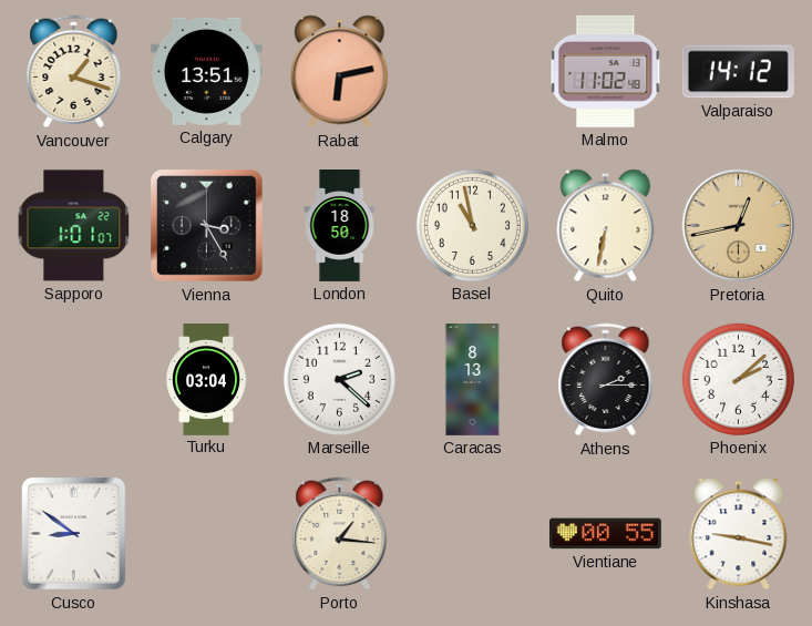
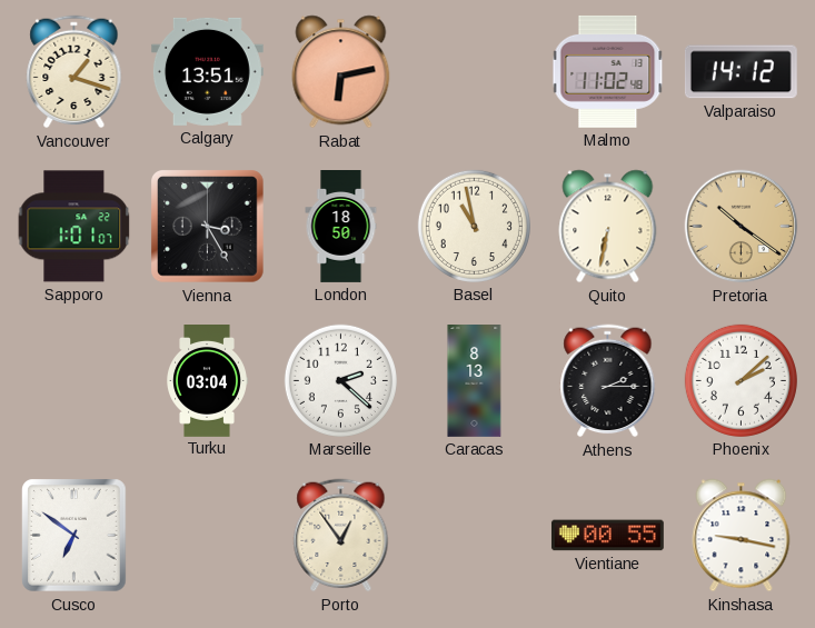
Pretoria: 12:43 -> 10:21
Cusco: 8:51 -> 6:51
Porto: 1:16 -> 12:54
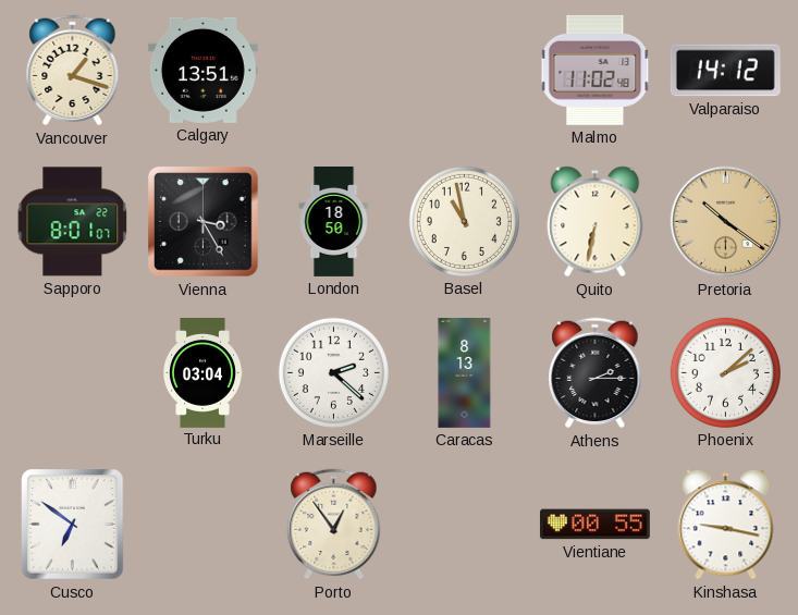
Rabat: 6:13 -> none
Sapporo: 1:01 -> 8:01
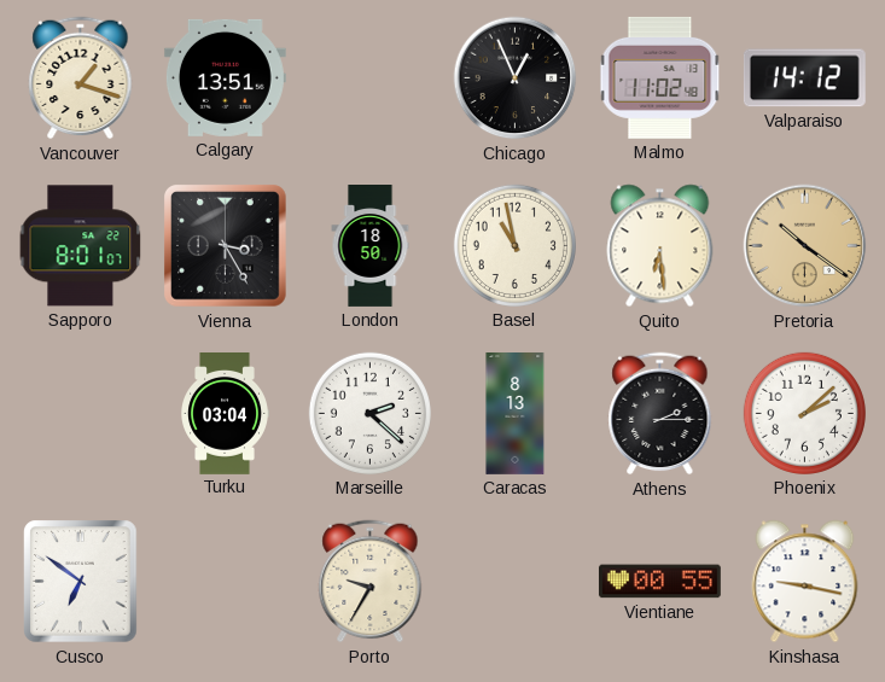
Chicago: none -> 12:56
Quito: 6:32 -> 6:29
Porto: 12:54 -> 9:35
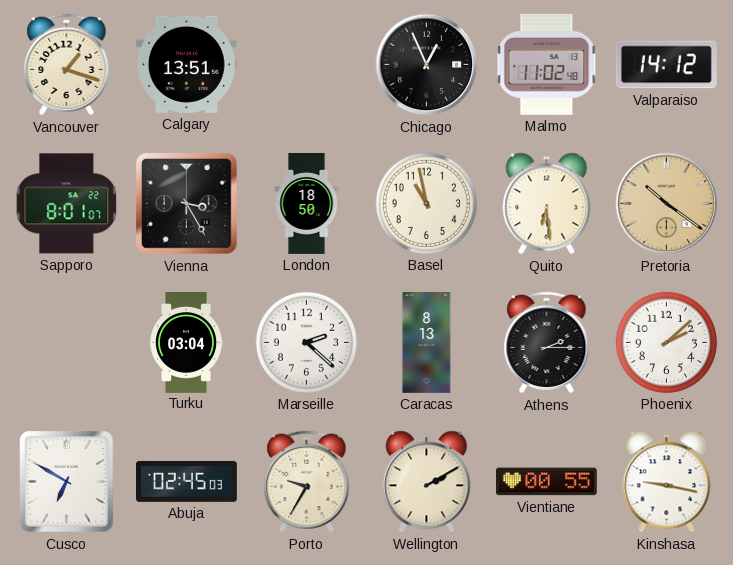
Cusco: 6:51 -> 6:50
Abuja: none -> 02:45
Wellington: none -> 2:10
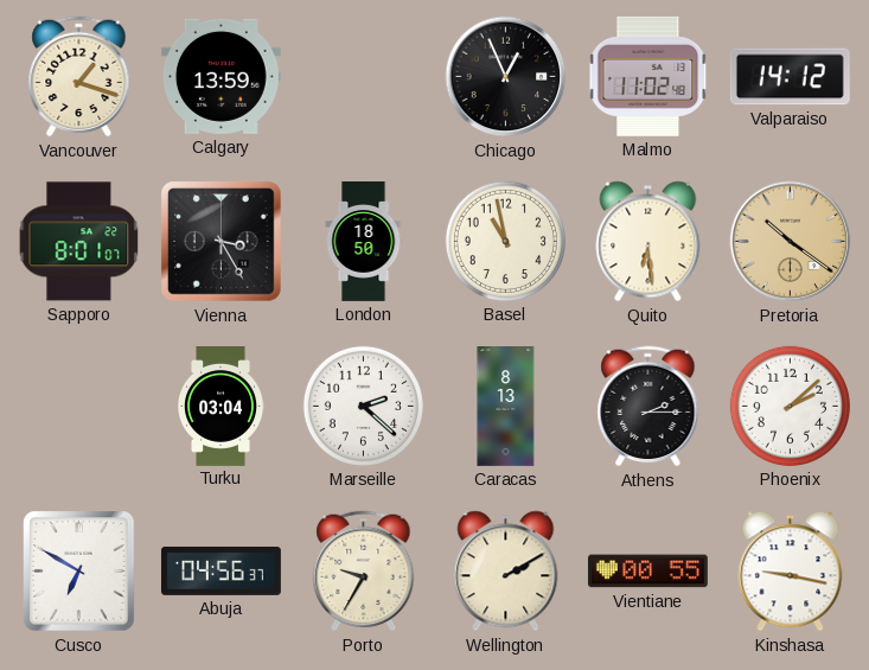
Calgary: 13:51 -> 13:59
Abuja: 02:45 -> 04:56
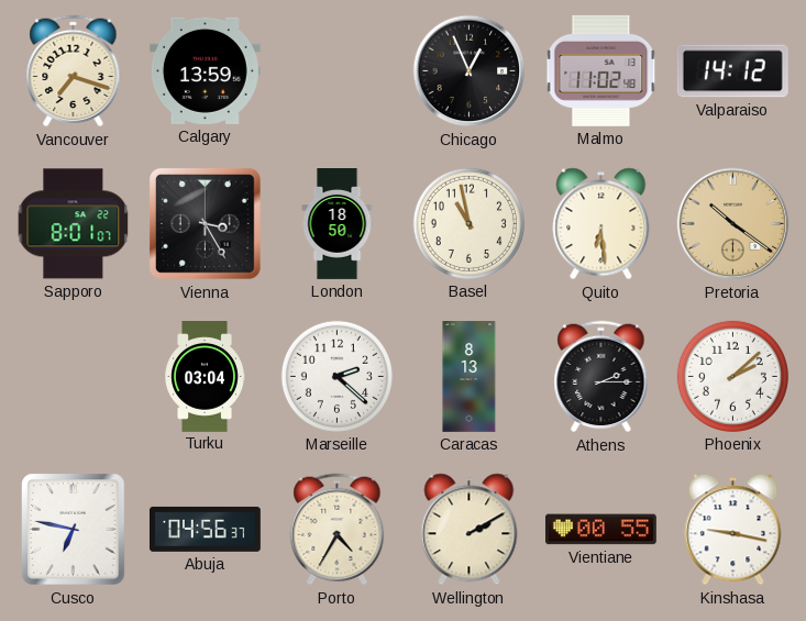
Vancouver: 1:18 -> 7:18
Cusco: 6:50 -> 6:47
Porto: 9:35 -> 4:35
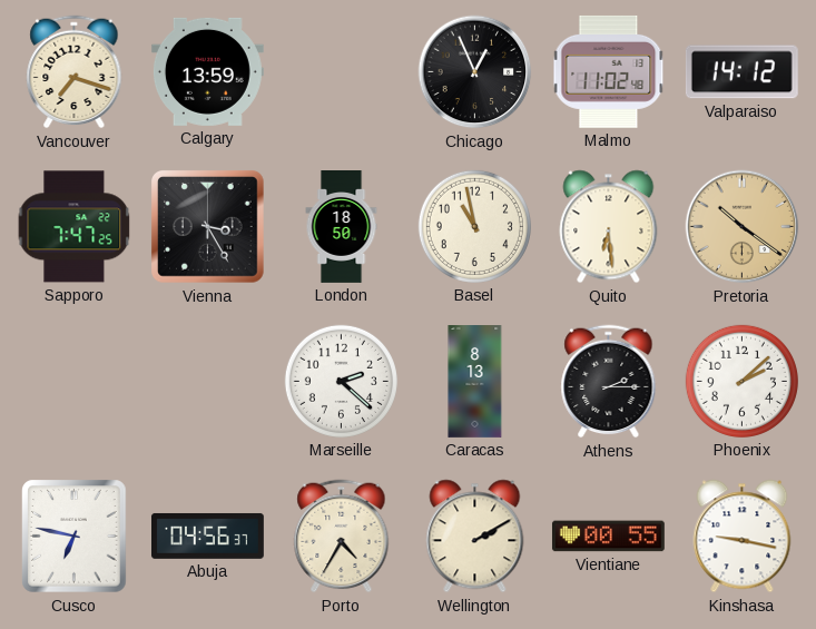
Sapporo: 8:01 -> 7:47
Turku: 03:04 -> none
